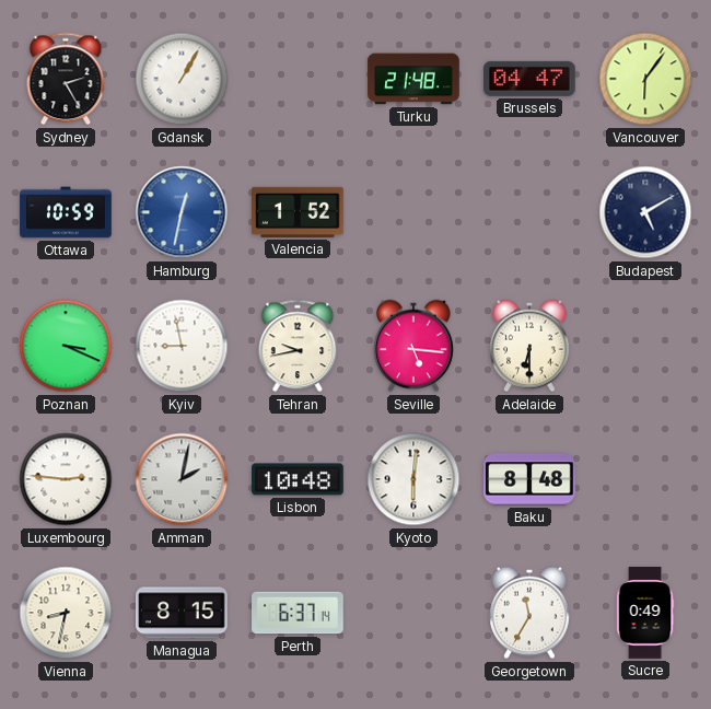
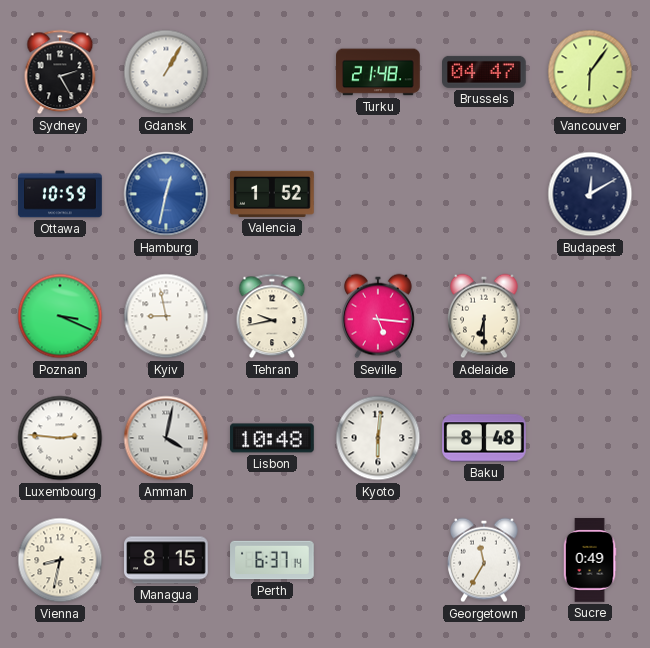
Budapest: 5:10 -> 12:10
Amman: 2:02 -> 4:02
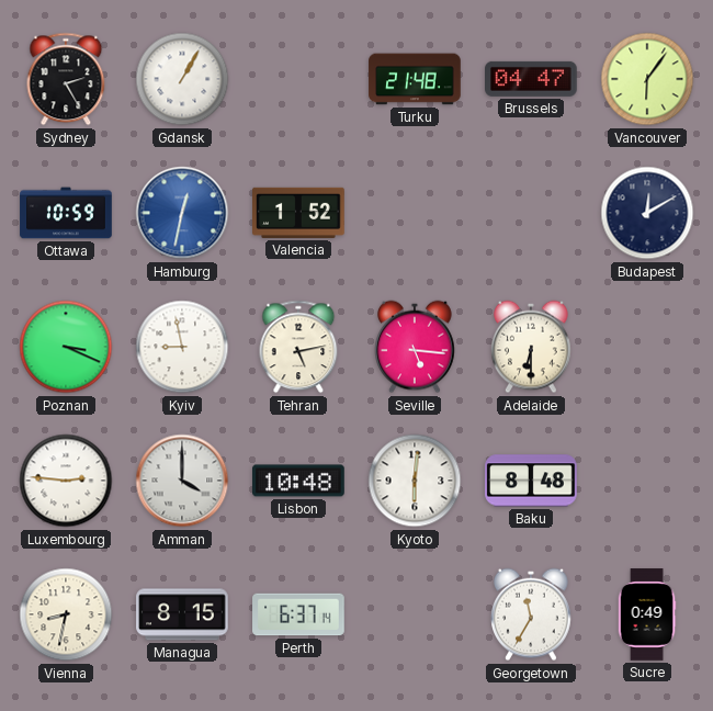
Tehran: 9:43 -> 5:13
Amman: 4:02 -> 4:00
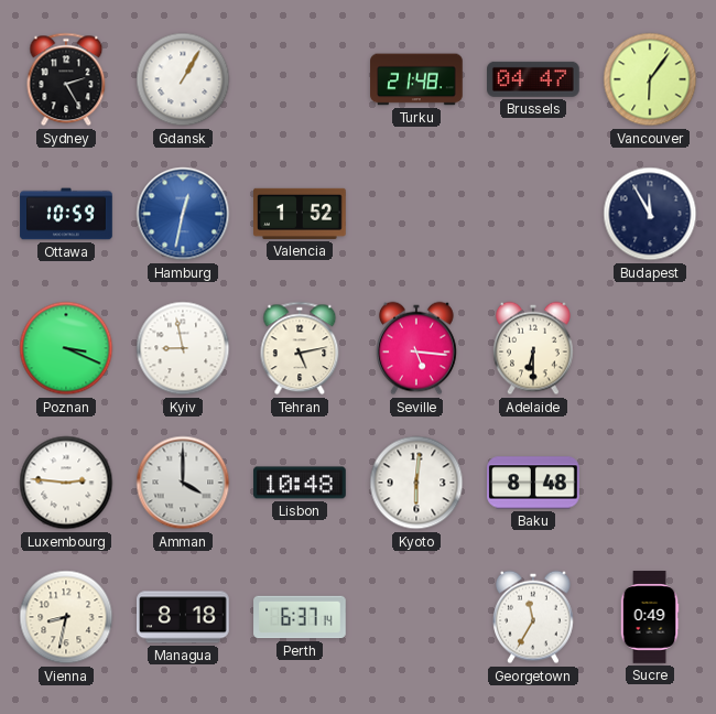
Budapest: 12:10 -> 11:55
Managua: 8:15 -> 8:18
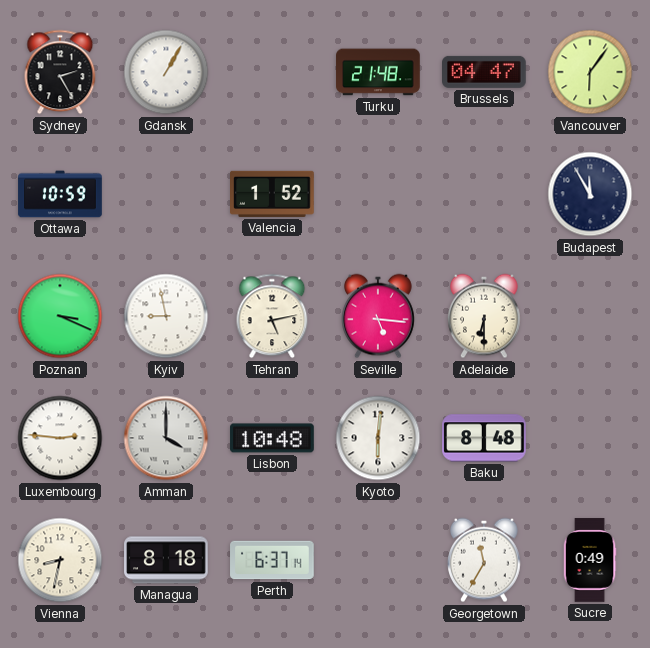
Hamburg: 12:32 -> none
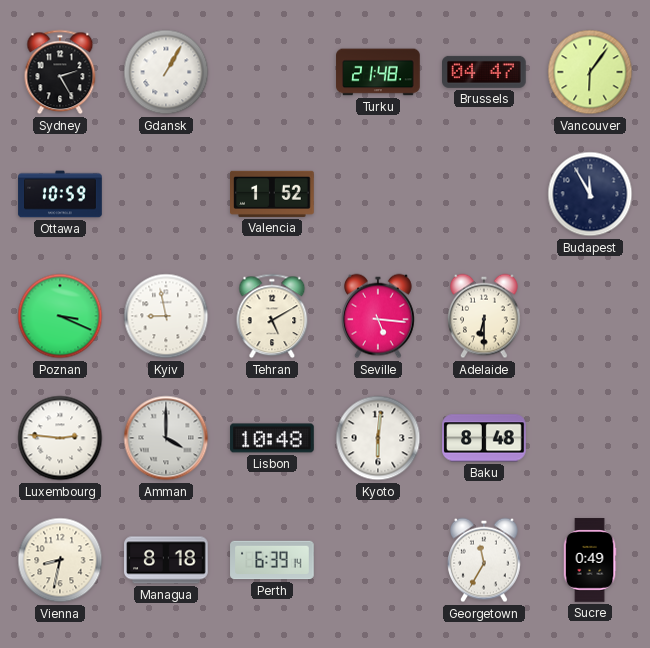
Tehran: 5:13 -> 5:10
Perth: 6:37 -> 6:39
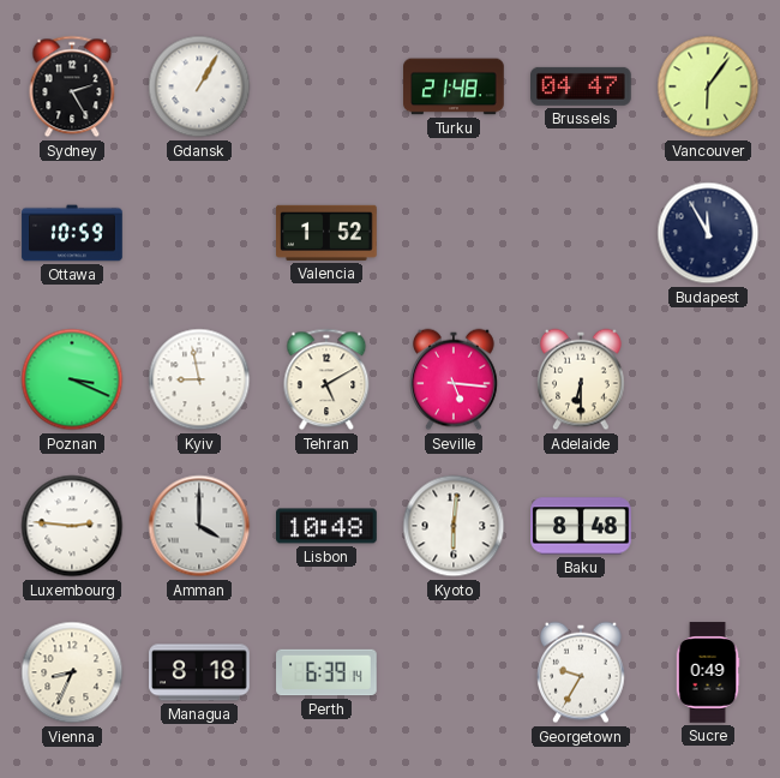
Vienna: 8:32 -> 8:34
Georgetown: 11:35 -> 9:35
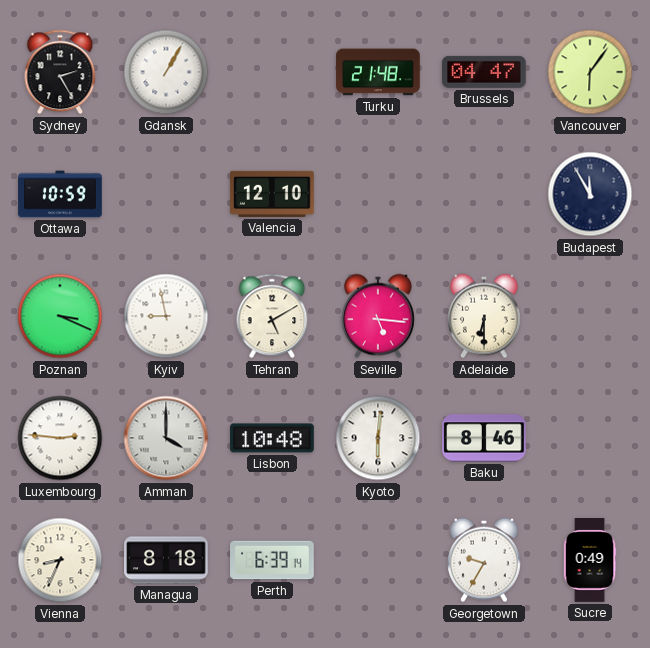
Valencia: 1:52 -> 12:10
Baku: 8:48 -> 8:46
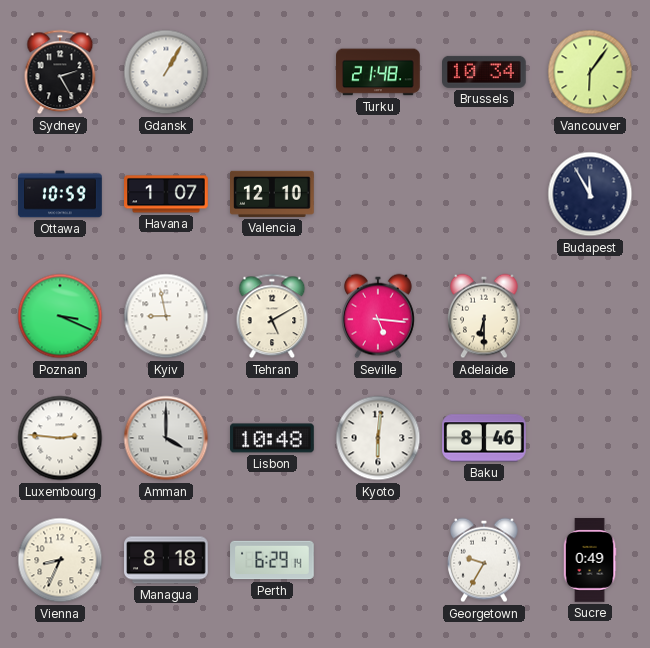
Brussels: 04:47 -> 10:34
Havana: none -> 1:07
Perth: 6:39 -> 6:29
